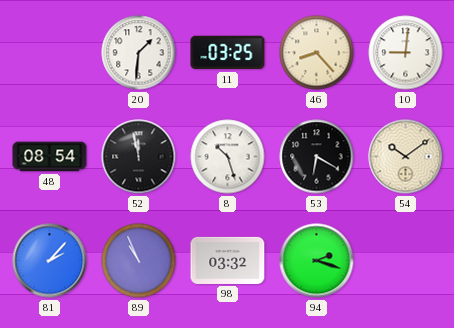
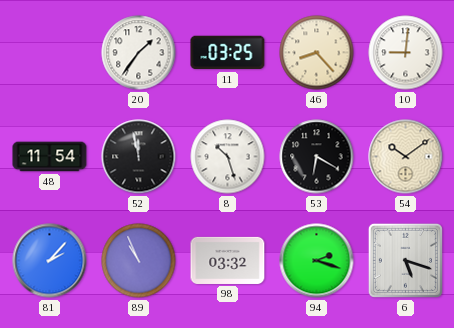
20: 1:31 -> 1:36
48: 08:54 -> 11:54
6: none -> 5:18
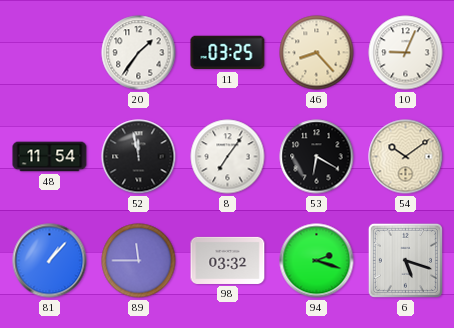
10: 9:01 -> 9:04
8: 10:27 -> 7:06
81: 2:07 -> 1:07
89: 10:56 -> 11:45
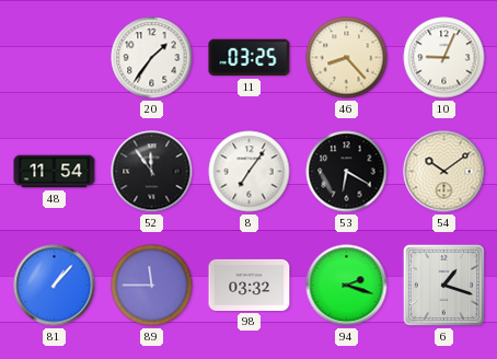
52: 11:58 -> 11:54
6: 5:18 -> 1:18
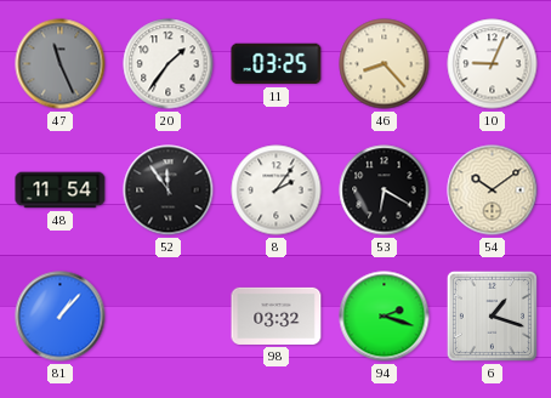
47: none -> 11:26
8: 7:06 -> 2:06
89: 11:45 -> none
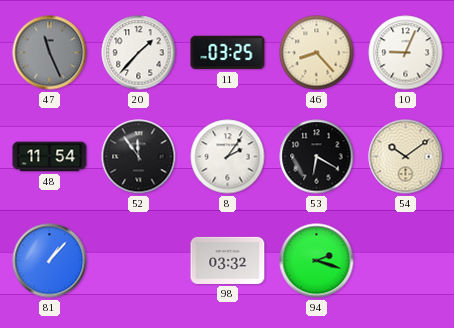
20: 1:36 -> 1:37
6: 1:18 -> none
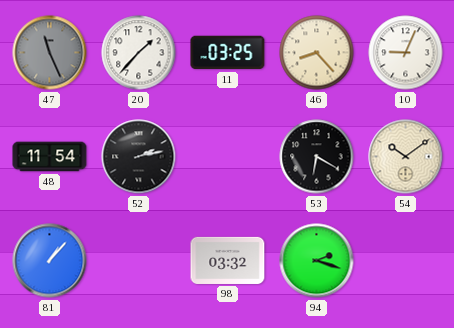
52: 11:54 -> 2:13
8: 2:06 -> none
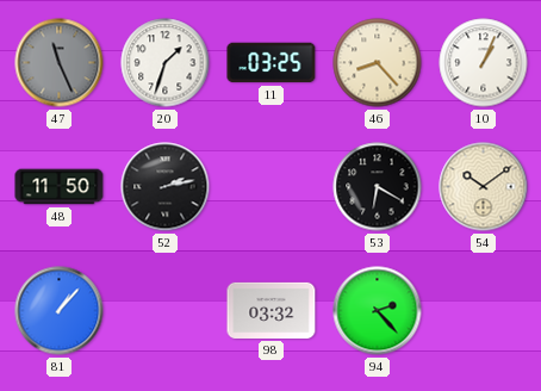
20: 1:37 -> 1:33
10: 9:04 -> 1:04
48: 11:54 -> 11:50
94: 2:18 -> 2:23
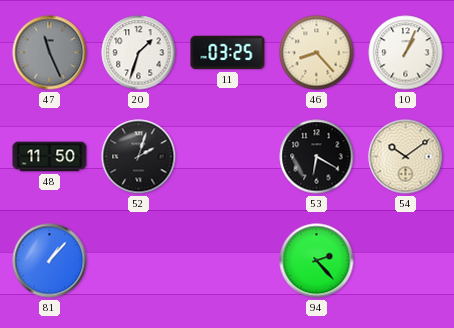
52: 2:13 -> 2:03
98: 03:32 -> none
